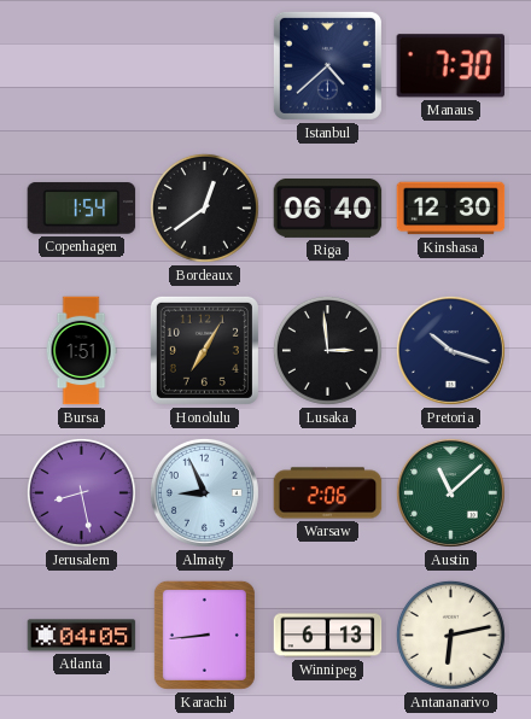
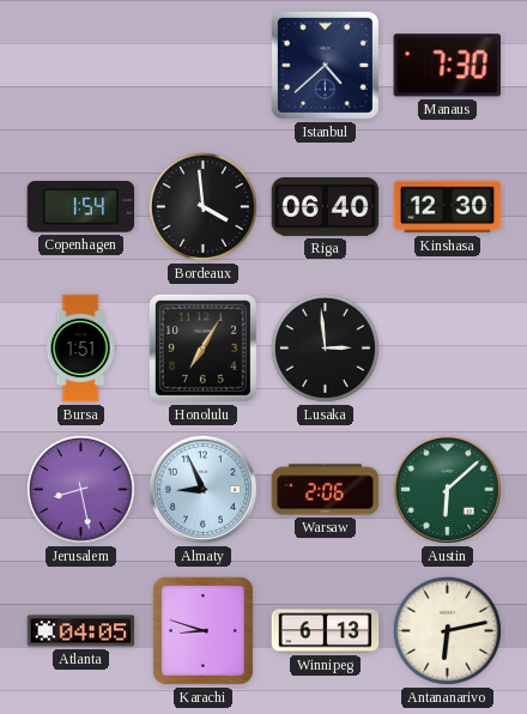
Bordeaux: 12:39 -> 3:59
Pretoria: 10:18 -> none
Austin: 11:08 -> 6:08
Karachi: 8:44 -> 8:48
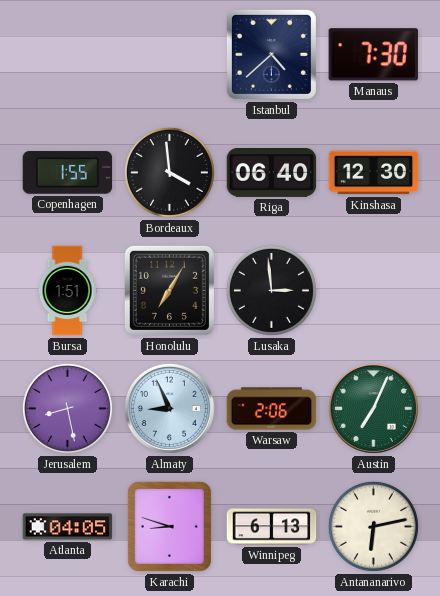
Copenhagen: 1:54 -> 1:55
Austin: 6:08 -> 7:04
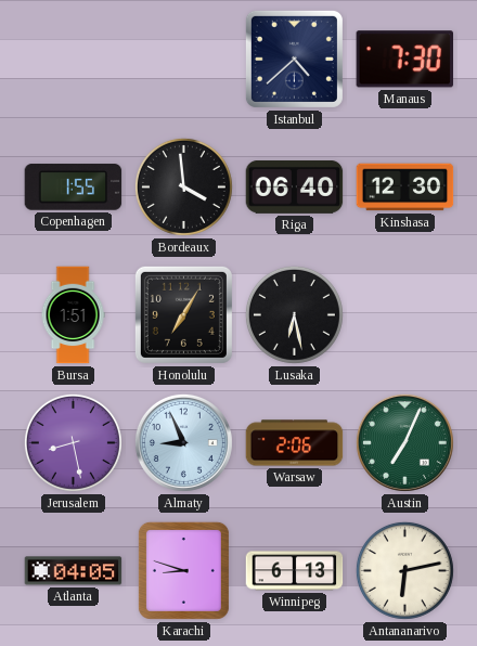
Lusaka: 2:59 -> 6:28
